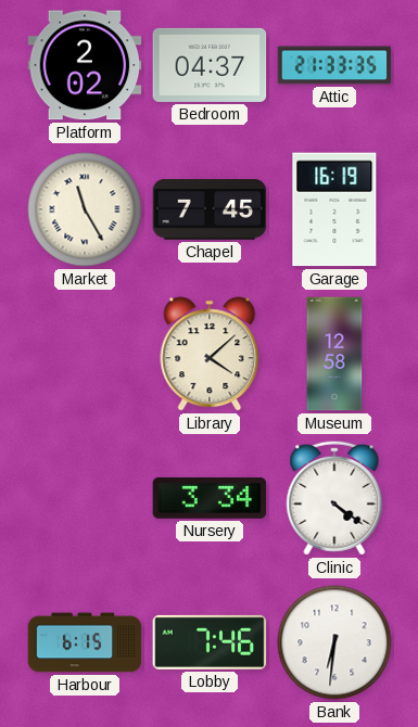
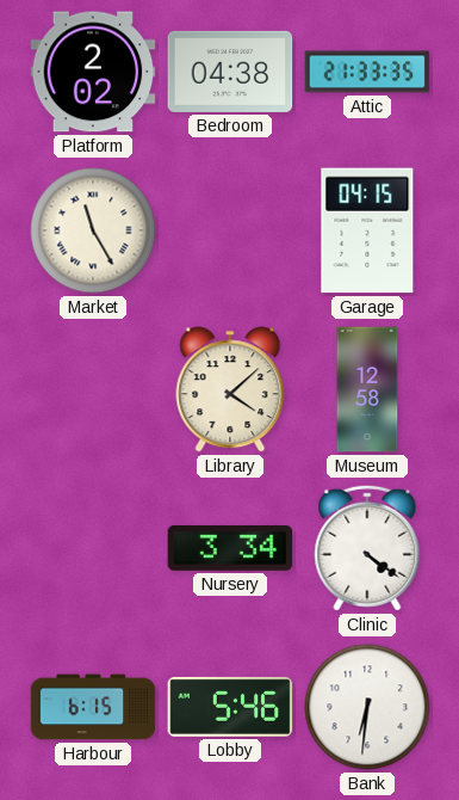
Bedroom: 04:37 -> 04:38
Chapel: 7:45 -> none
Garage: 16:19 -> 04:15
Lobby: 7:46 -> 5:46
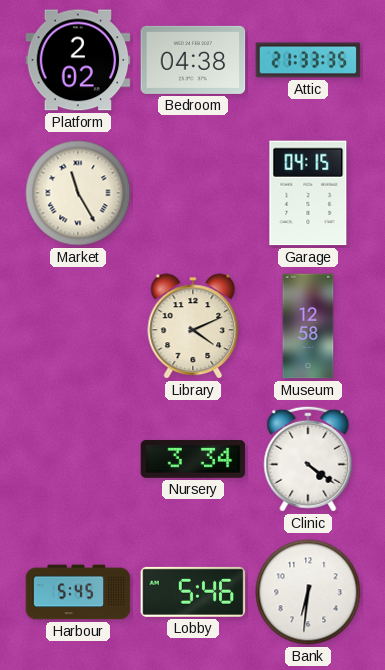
Library: 4:08 -> 4:11
Harbour: 6:15 -> 5:45
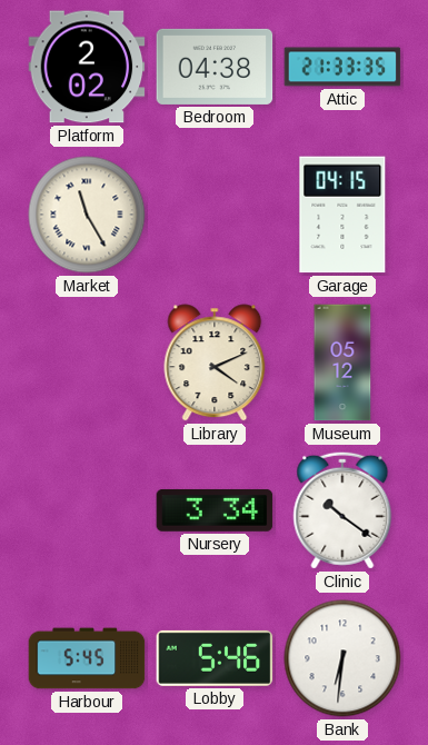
Museum: 12:58 -> 05:12
Clinic: 4:21 -> 10:21
